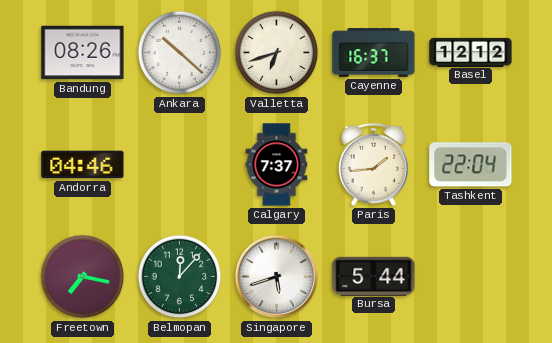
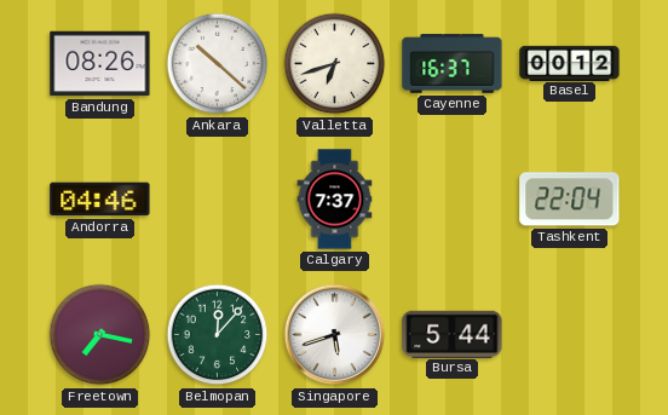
Basel: 12:12 -> 00:12
Paris: 1:44 -> none
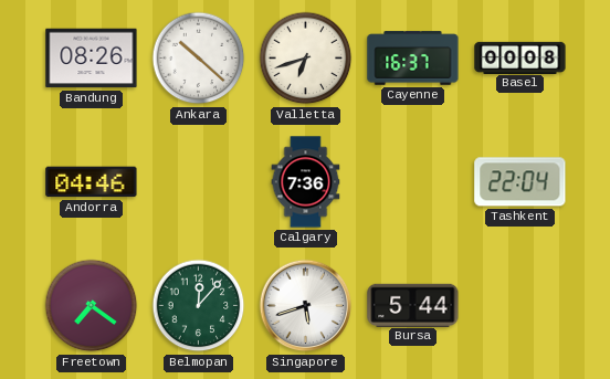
Basel: 00:12 -> 00:08
Calgary: 7:37 -> 7:36
Freetown: 7:17 -> 7:21
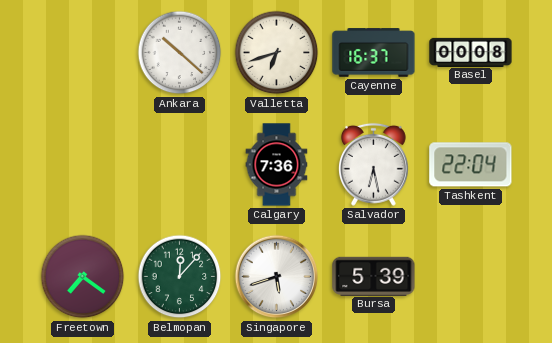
Bandung: 08:26 -> none
Andorra: 04:46 -> none
Salvador: none -> 6:28
Bursa: 5:44 -> 5:39
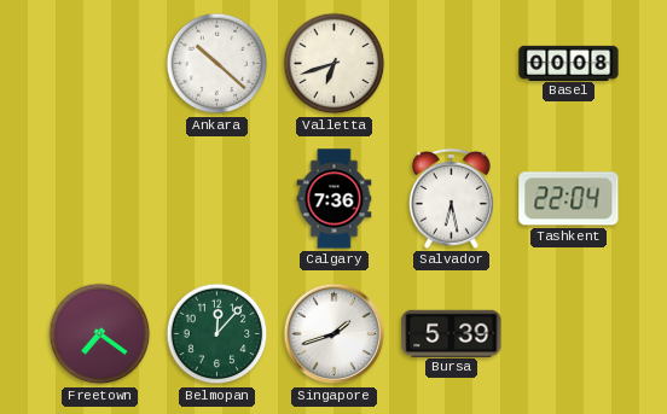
Cayenne: 16:37 -> none
Singapore: 5:42 -> 1:42
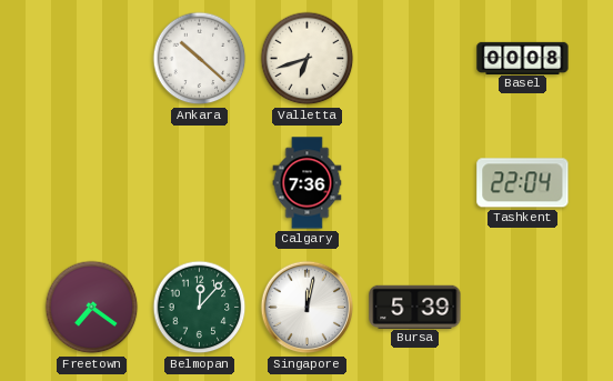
Salvador: 6:28 -> none
Singapore: 1:42 -> 12:02
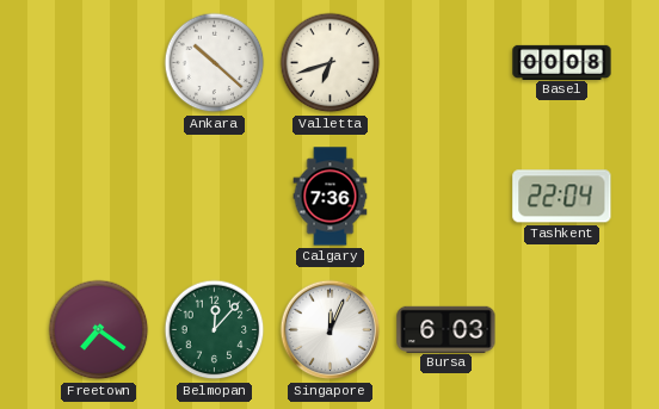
Singapore: 12:02 -> 12:04
Bursa: 5:39 -> 6:03
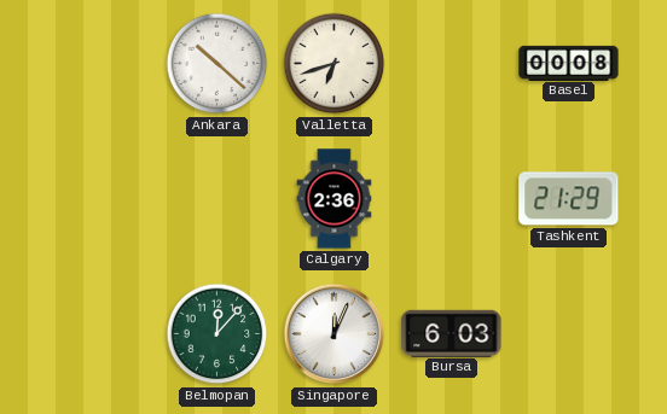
Calgary: 7:36 -> 2:36
Tashkent: 22:04 -> 21:29
Freetown: 7:21 -> none
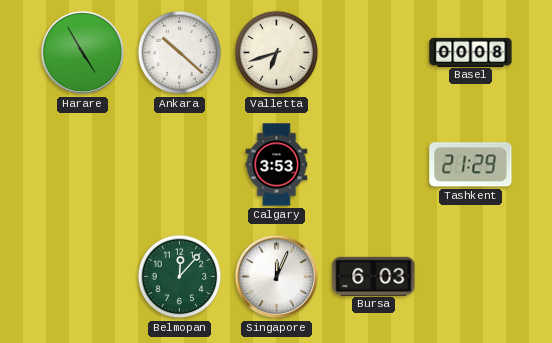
Harare: none -> 4:55
Calgary: 2:36 -> 3:53
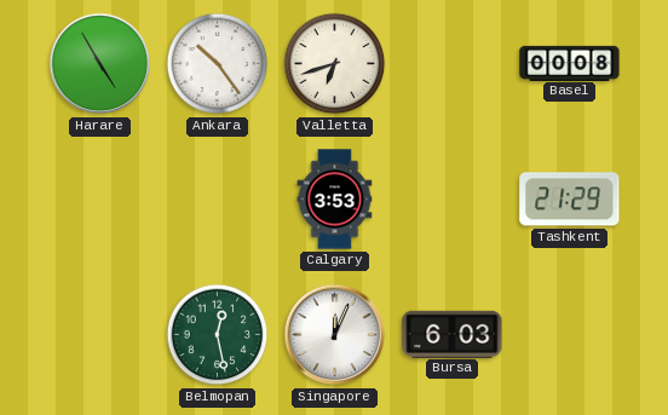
Ankara: 10:22 -> 10:24
Belmopan: 12:07 -> 12:28
